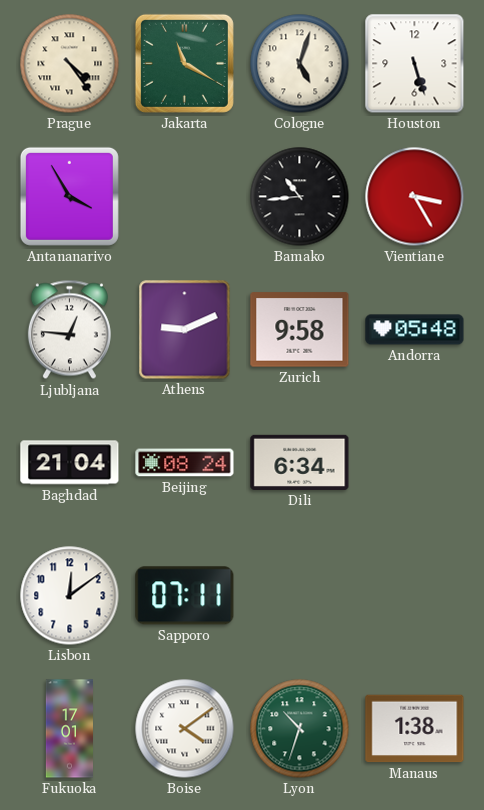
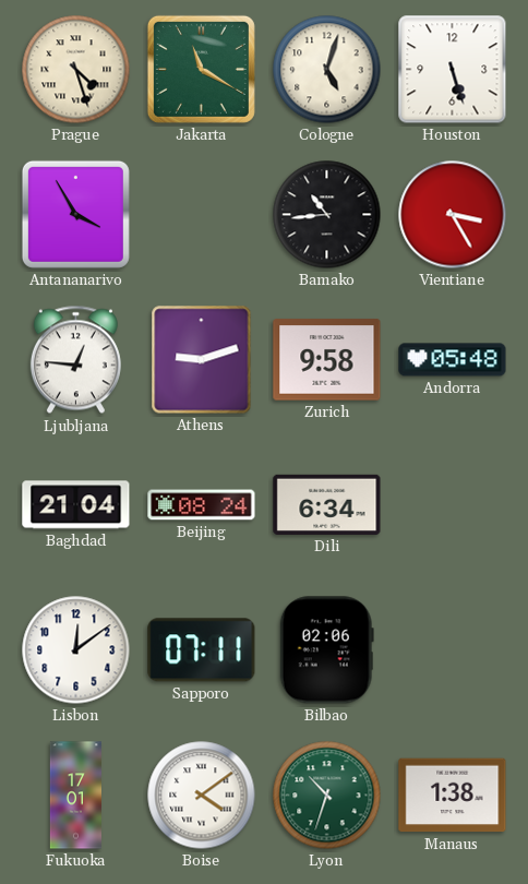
Prague: 4:24 -> 4:27
Athens: 9:11 -> 9:12
Bilbao: none -> 02:06
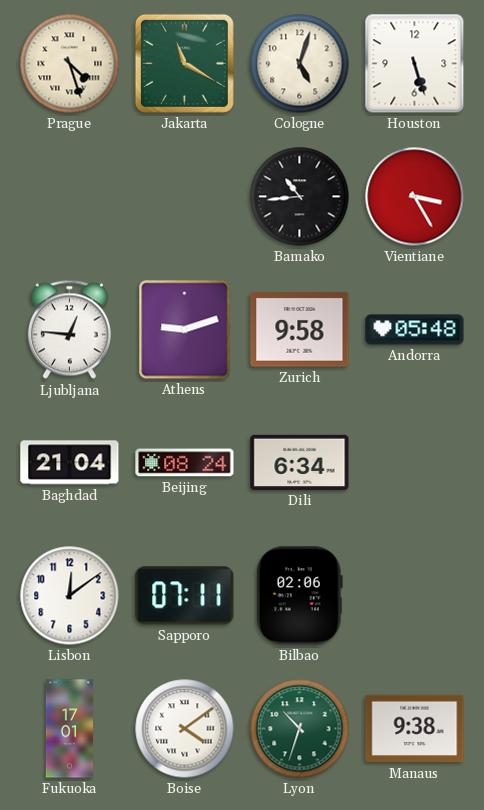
Antananarivo: 3:55 -> none
Manaus: 1:38 -> 9:38
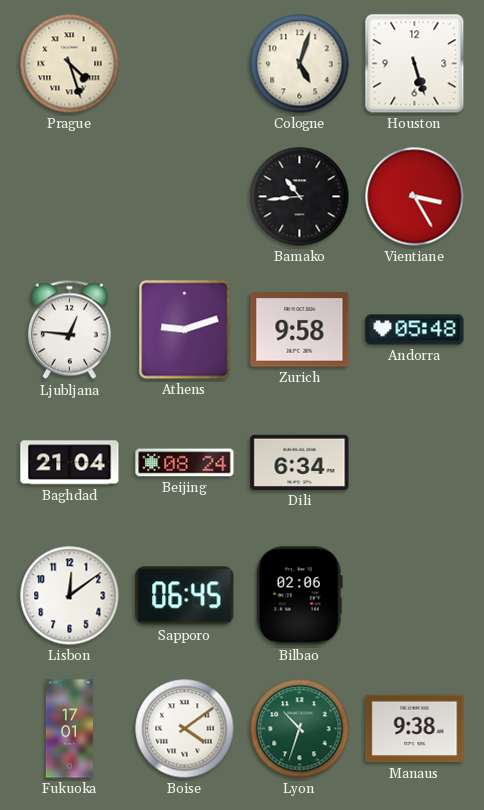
Jakarta: 11:20 -> none
Sapporo: 07:11 -> 06:45
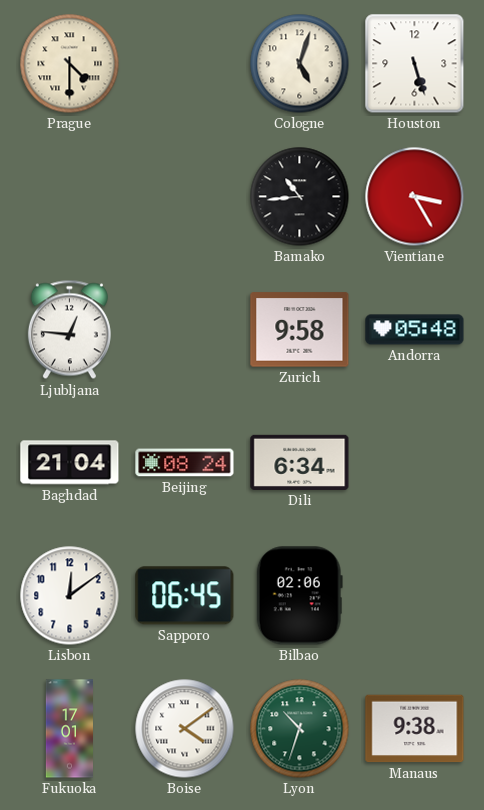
Prague: 4:27 -> 4:30
Athens: 9:12 -> none
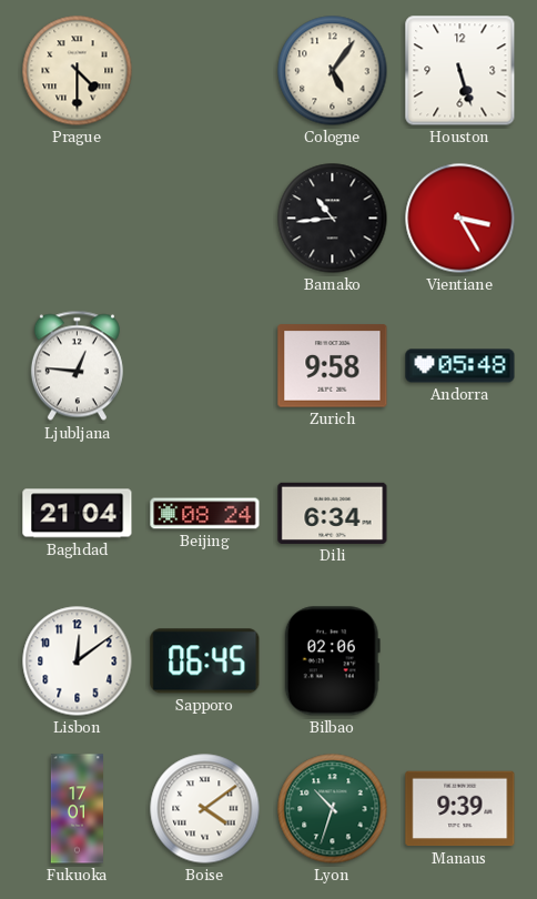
Cologne: 5:03 -> 5:06
Manaus: 9:38 -> 9:39
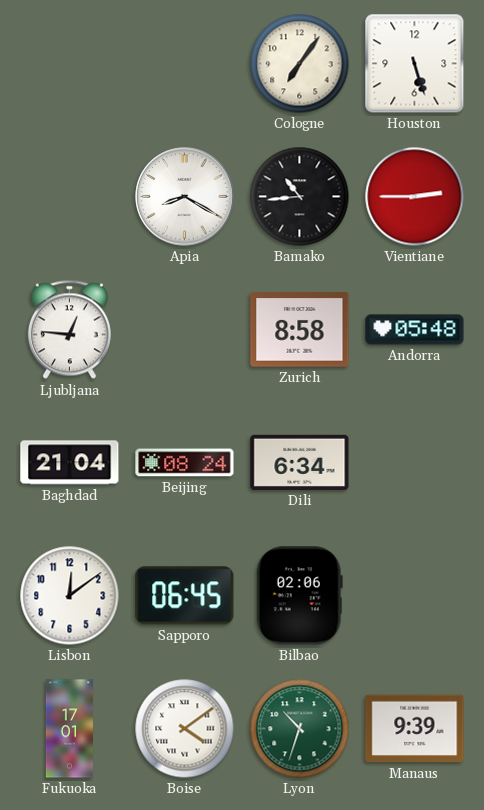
Prague: 4:30 -> none
Cologne: 5:06 -> 7:06
Apia: none -> 8:20
Vientiane: 3:25 -> 2:45
Zurich: 9:58 -> 8:58
